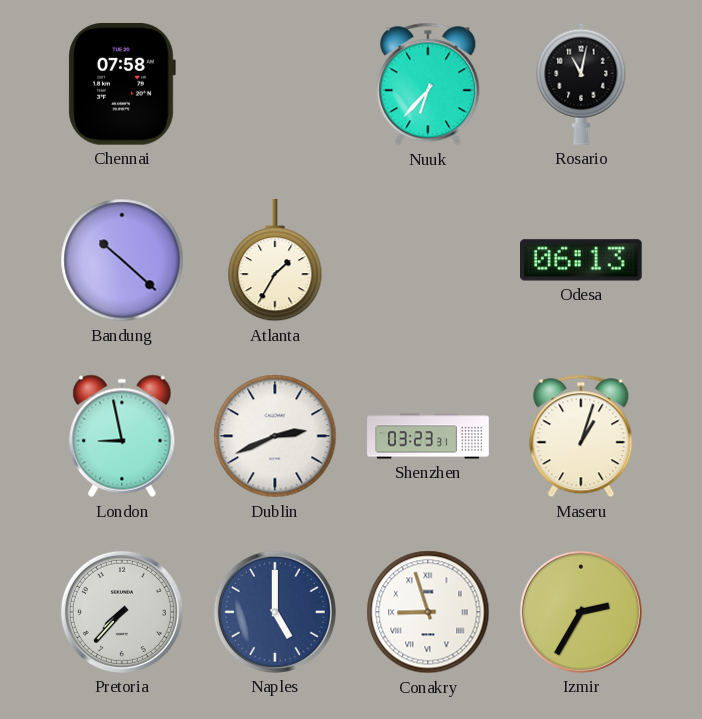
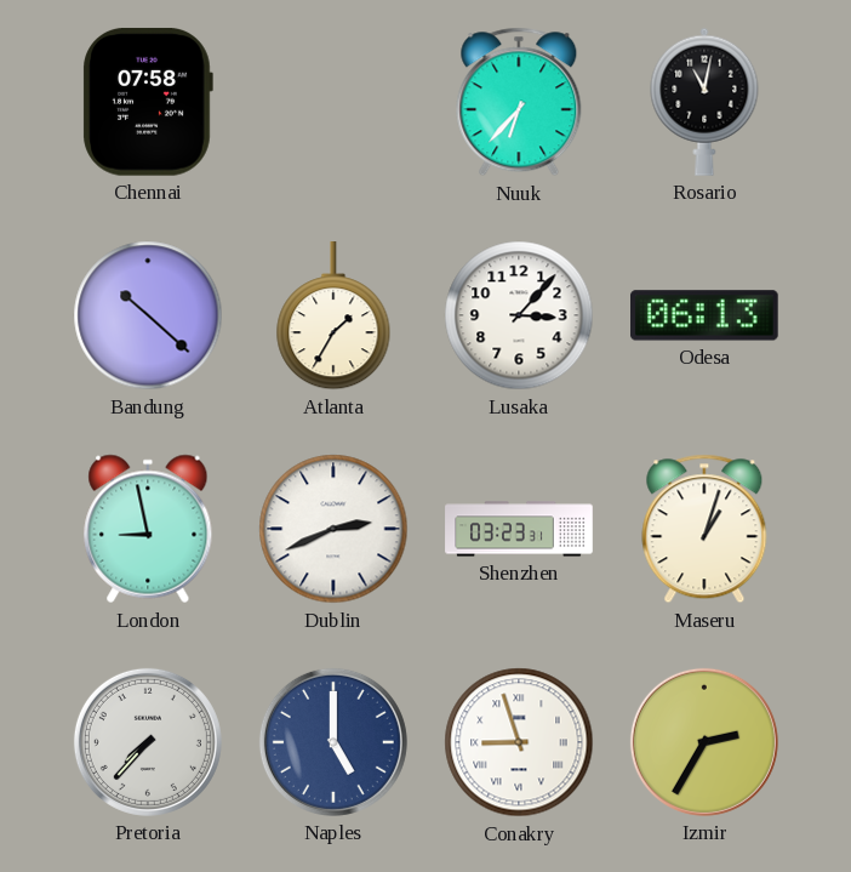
Lusaka: none -> 3:07
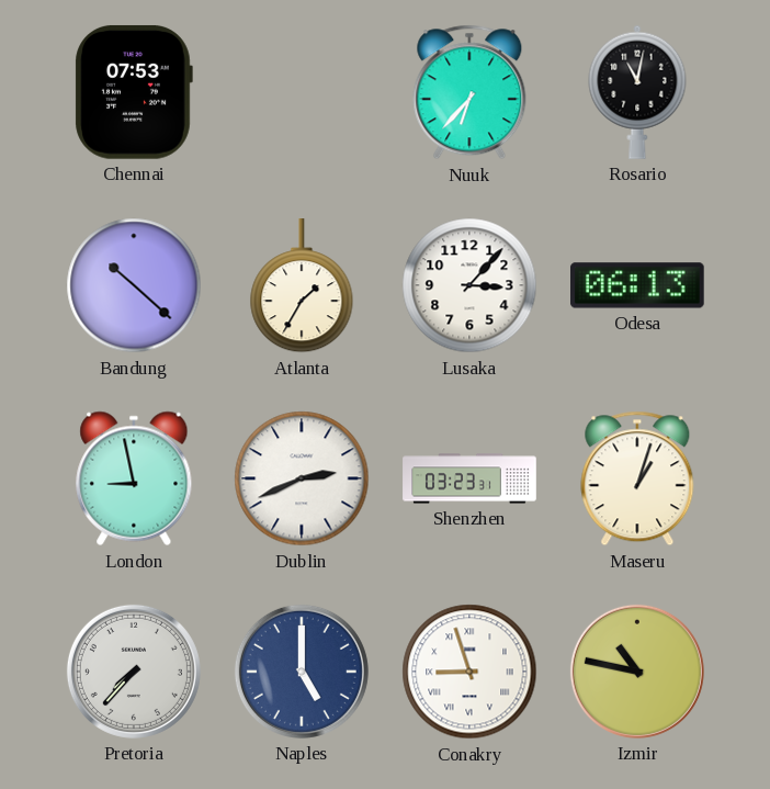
Chennai: 07:58 -> 07:53
Izmir: 2:35 -> 10:47
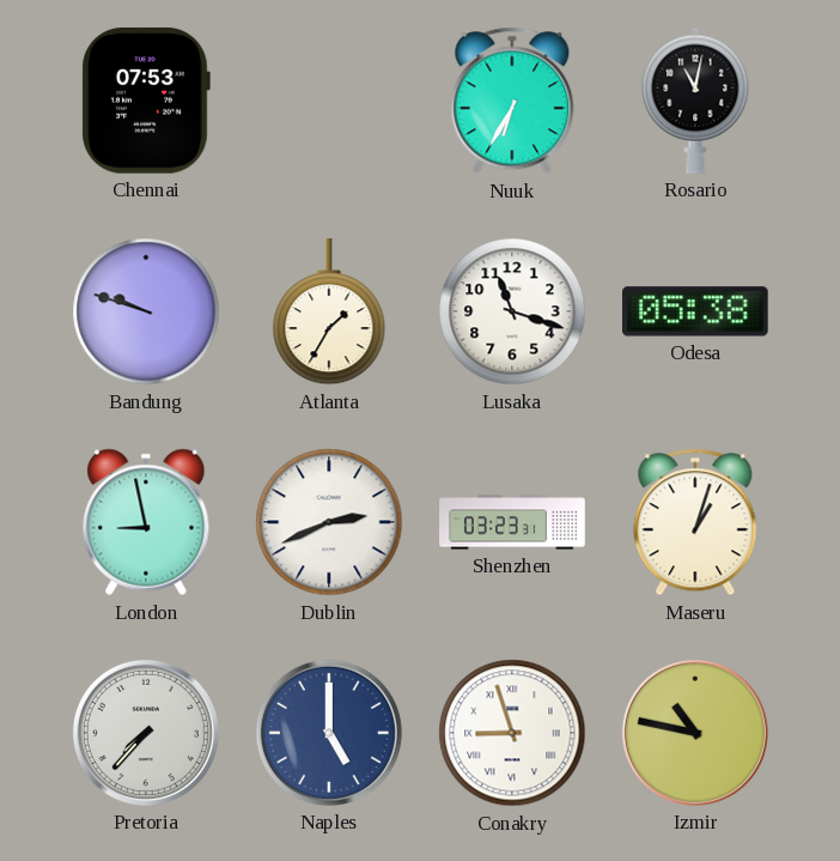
Nuuk: 6:37 -> 6:35
Bandung: 10:22 -> 9:48
Lusaka: 3:07 -> 11:18
Odesa: 06:13 -> 05:38
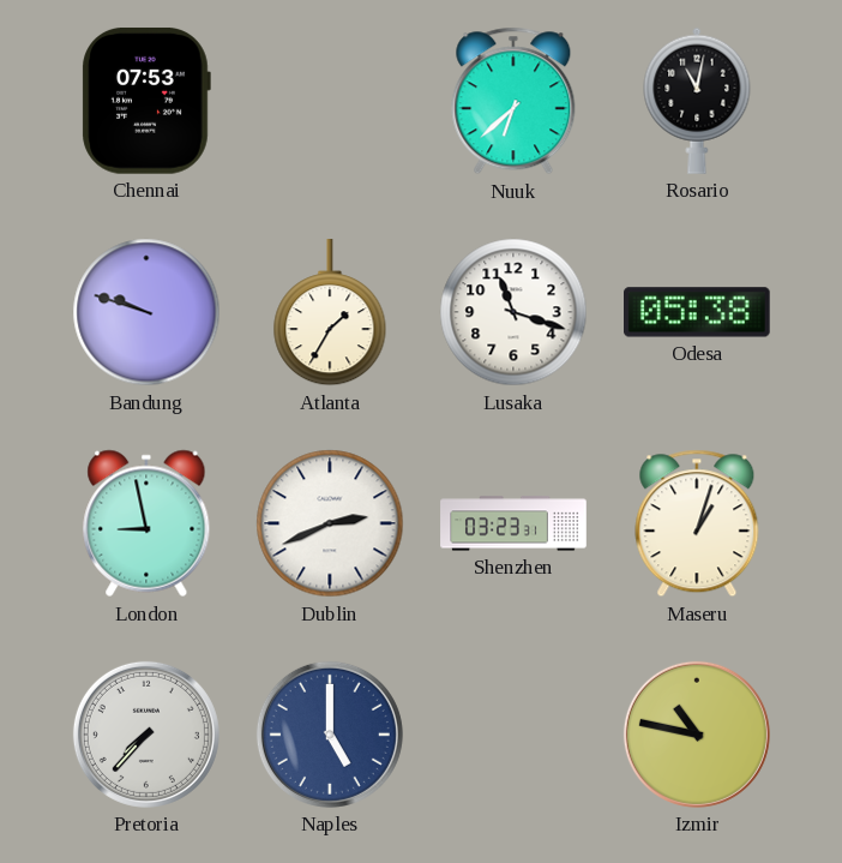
Nuuk: 6:35 -> 6:38
Conakry: 8:57 -> none
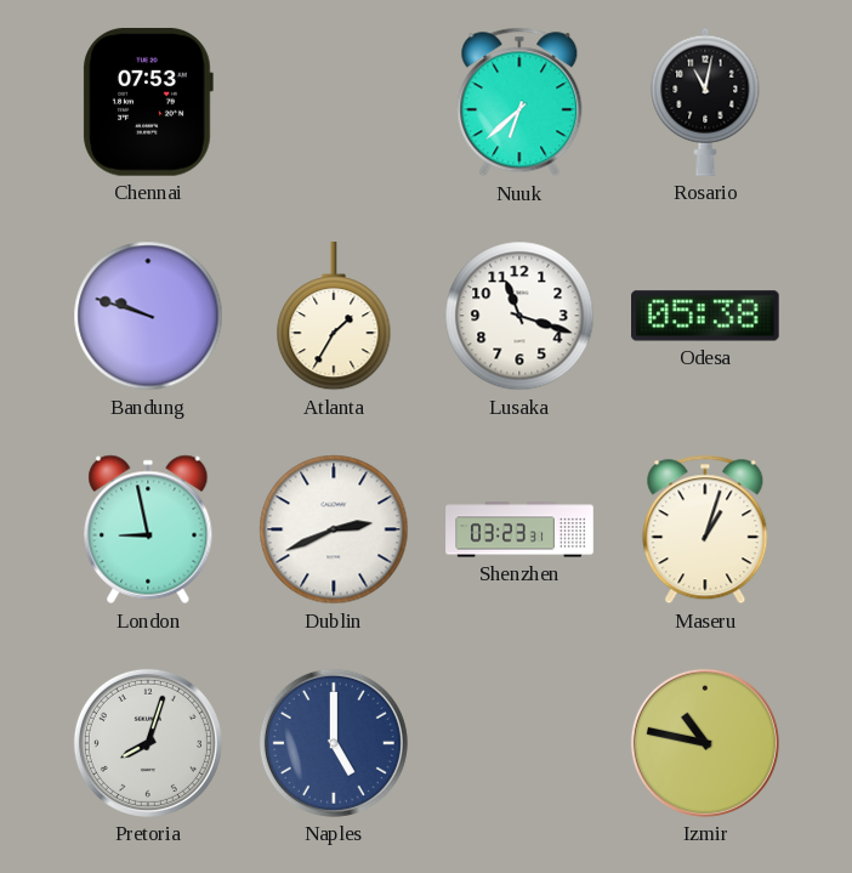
Pretoria: 7:37 -> 8:03
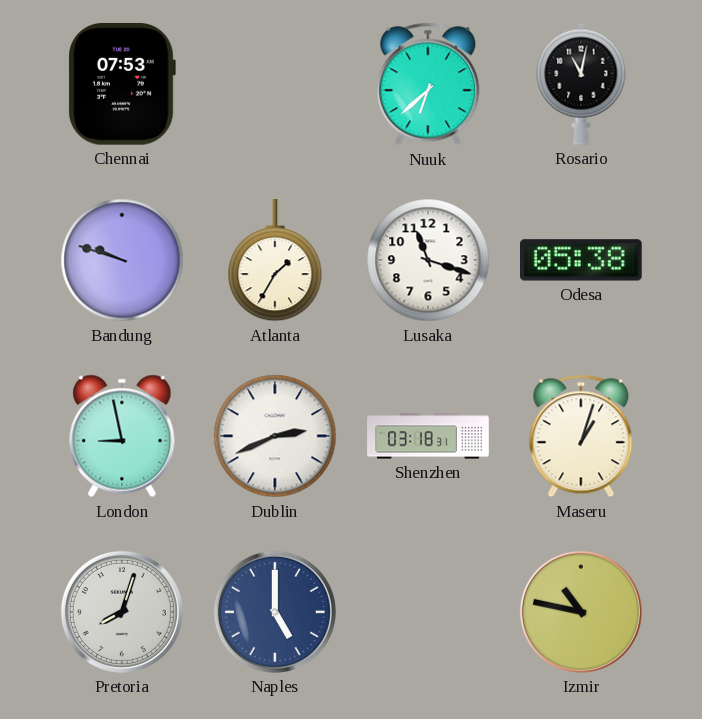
Shenzhen: 03:23 -> 03:18
